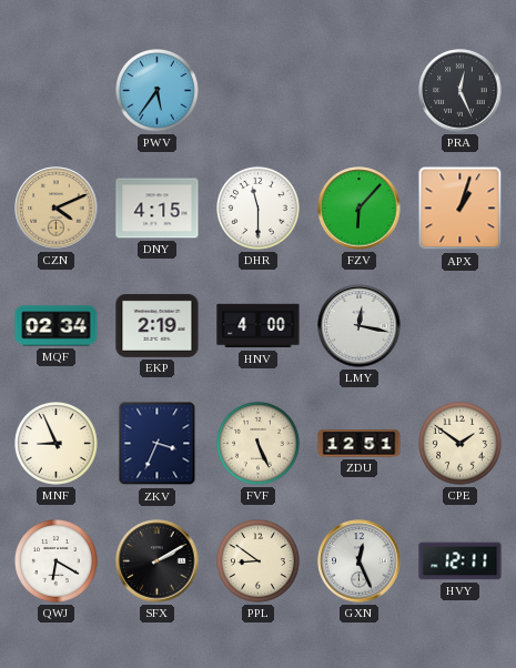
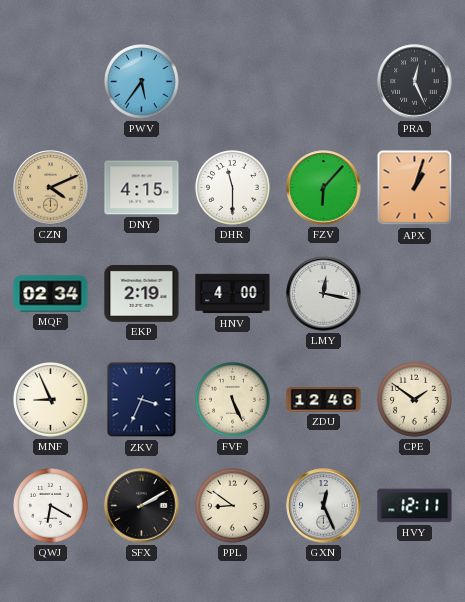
ZDU: 12:51 -> 12:46
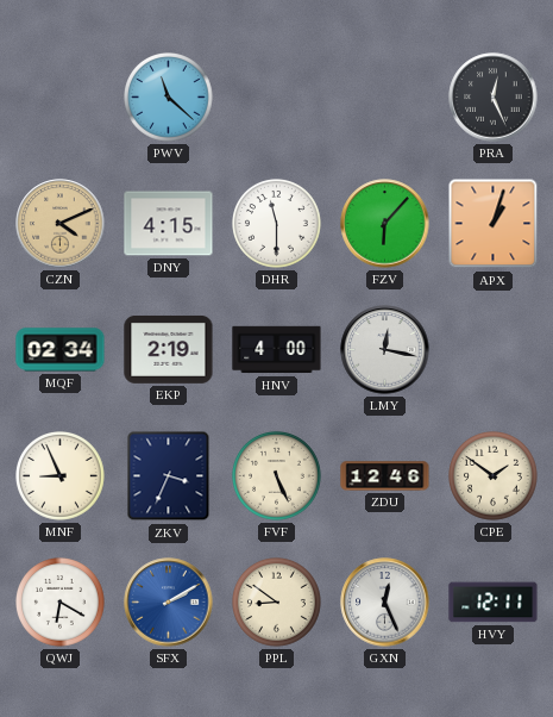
PWV: 5:36 -> 11:22
SFX dial: black -> blue
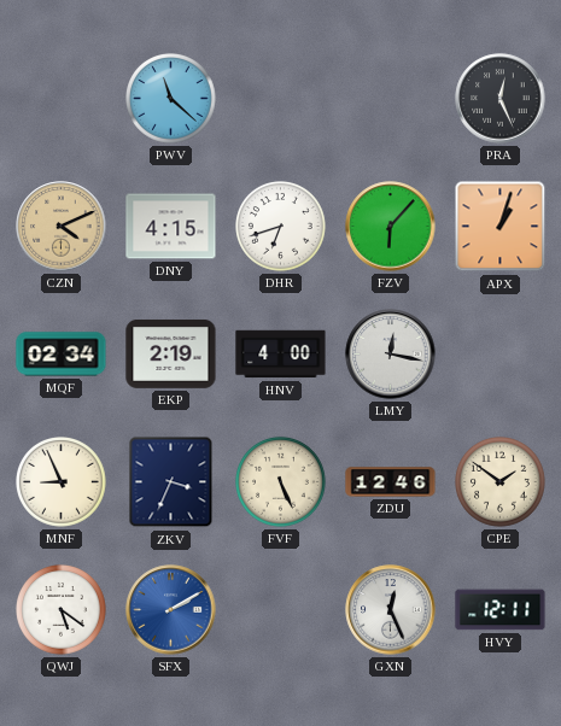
DHR: 11:30 -> 6:42
QWJ: 6:20 -> 5:21
PPL: 8:51 -> none
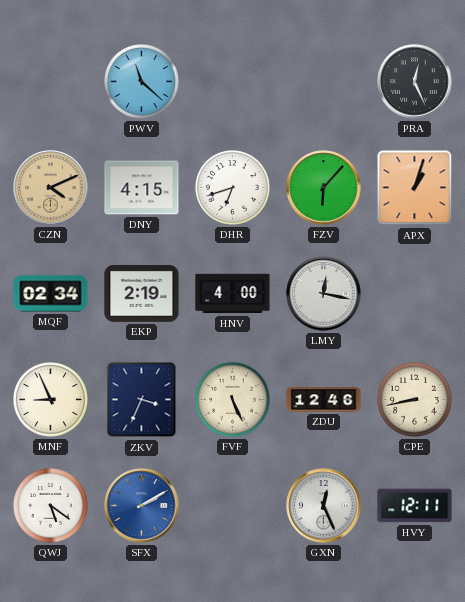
CPE: 1:51 -> 8:43
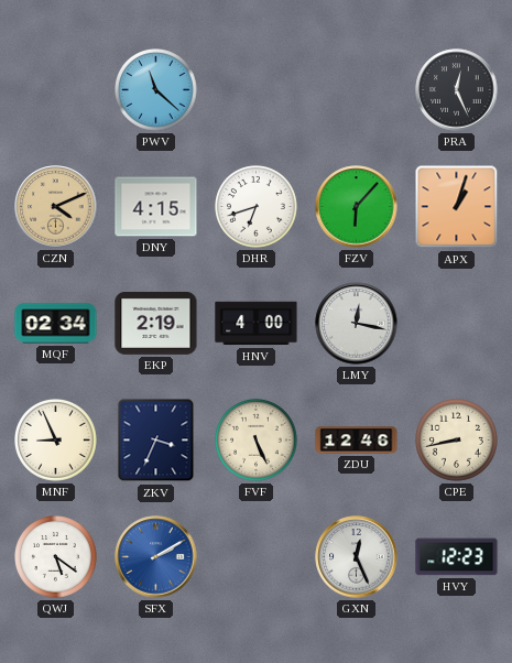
HVY: 12:11 -> 12:23
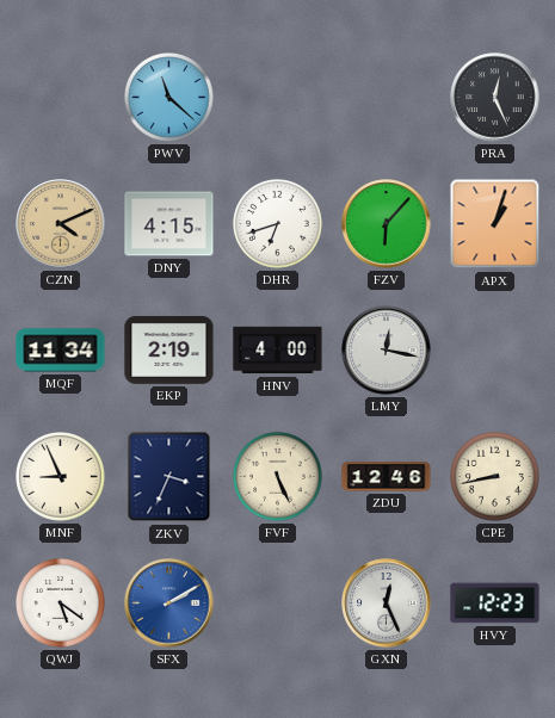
MQF: 02:34 -> 11:34
